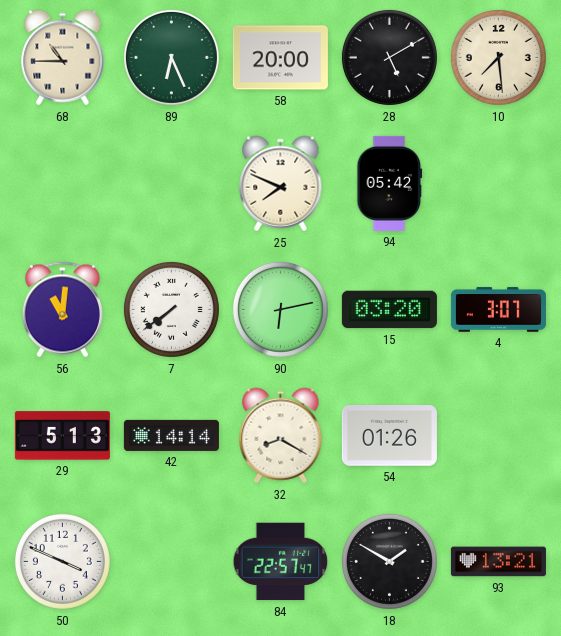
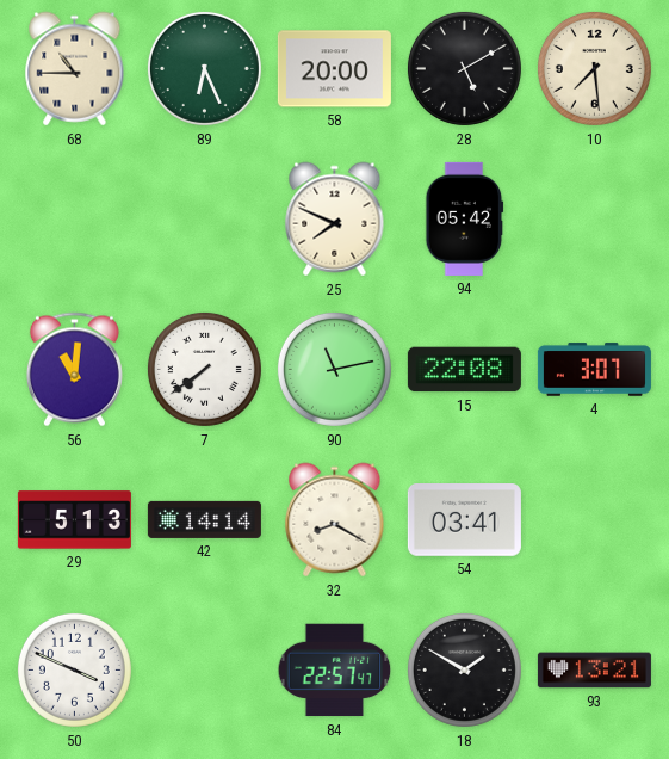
90: 6:13 -> 11:13
15: 03:20 -> 22:08
54: 01:26 -> 03:41
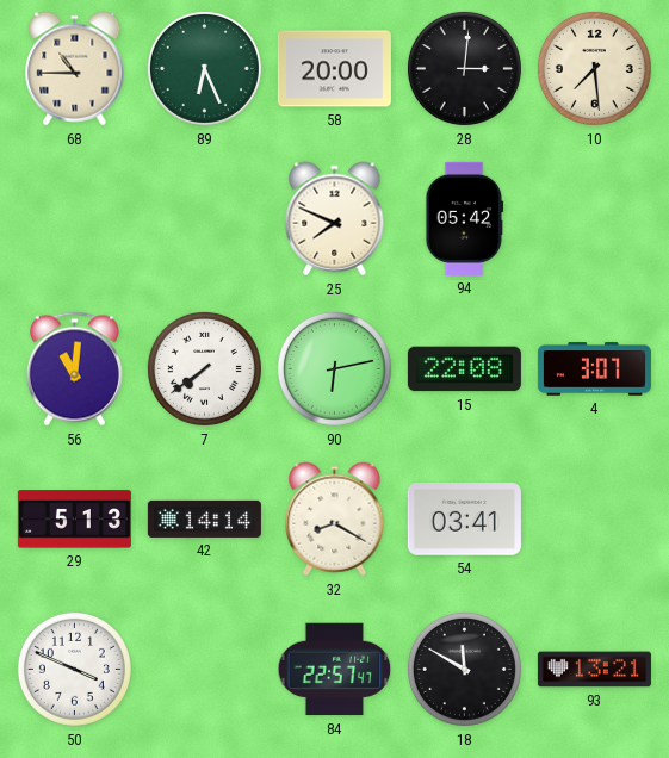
28: 5:10 -> 3:01
90: 11:13 -> 6:13
18: 1:50 -> 11:50
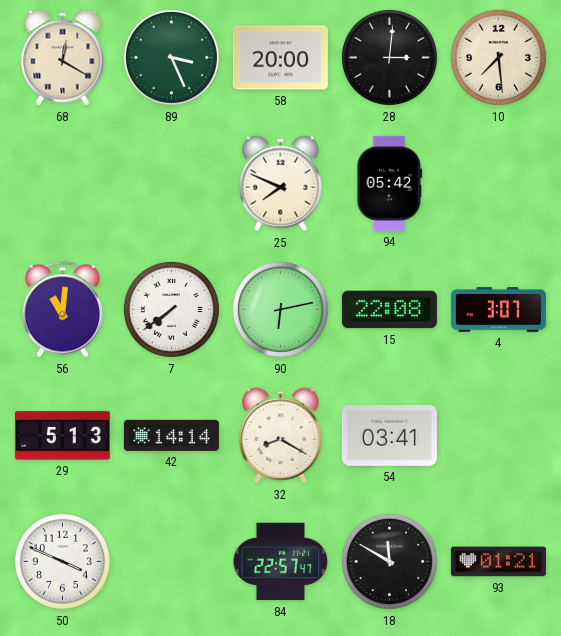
68: 10:45 -> 12:20
89: 6:26 -> 3:26
93: 13:21 -> 01:21
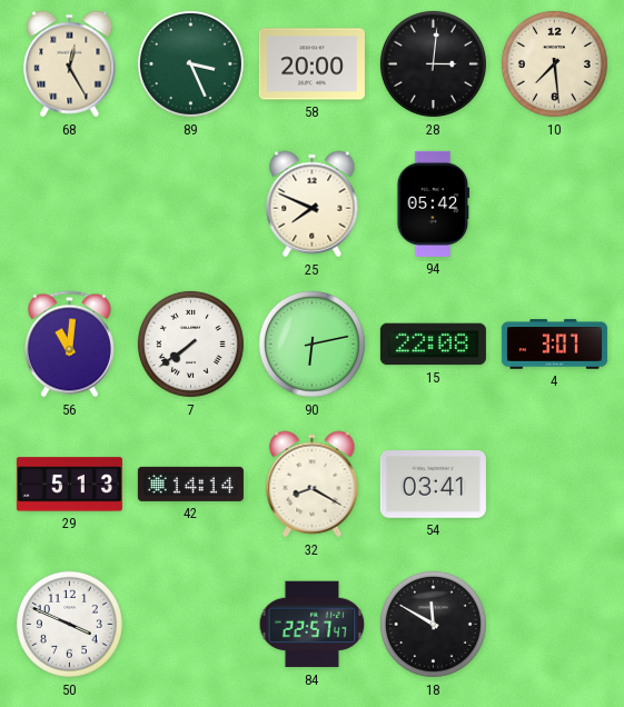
68: 12:20 -> 12:25
93: 01:21 -> none
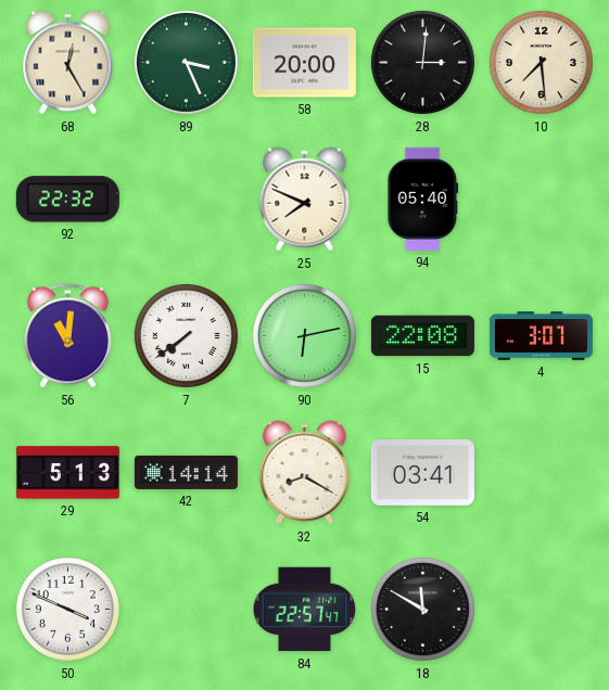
92: none -> 22:32
94: 05:42 -> 05:40
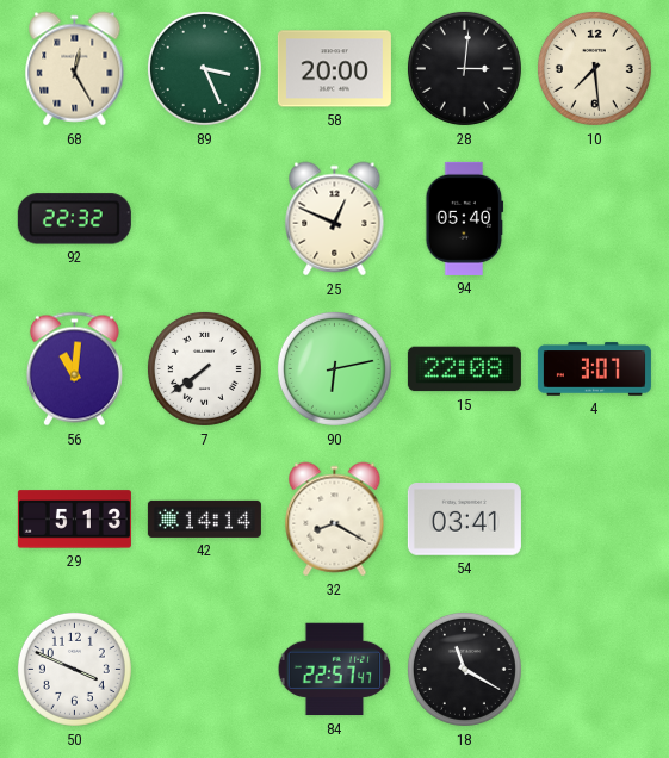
25: 7:49 -> 12:49
18: 11:50 -> 11:20
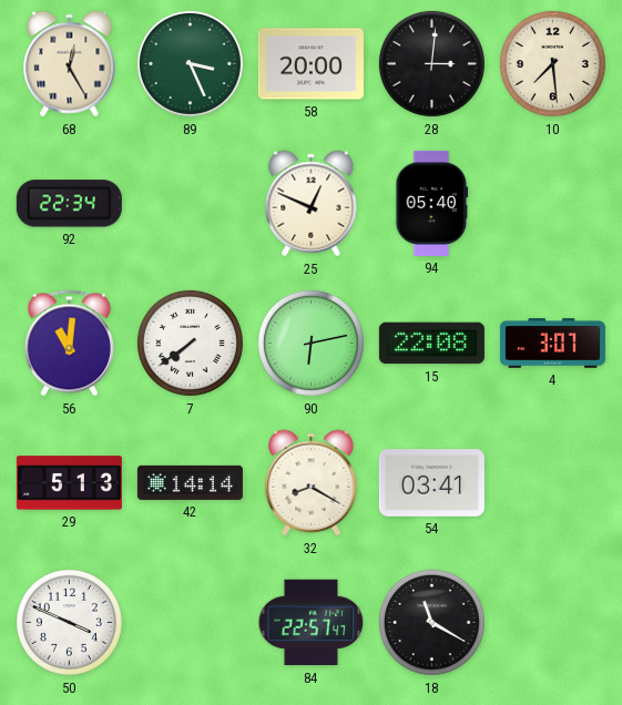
92: 22:32 -> 22:34
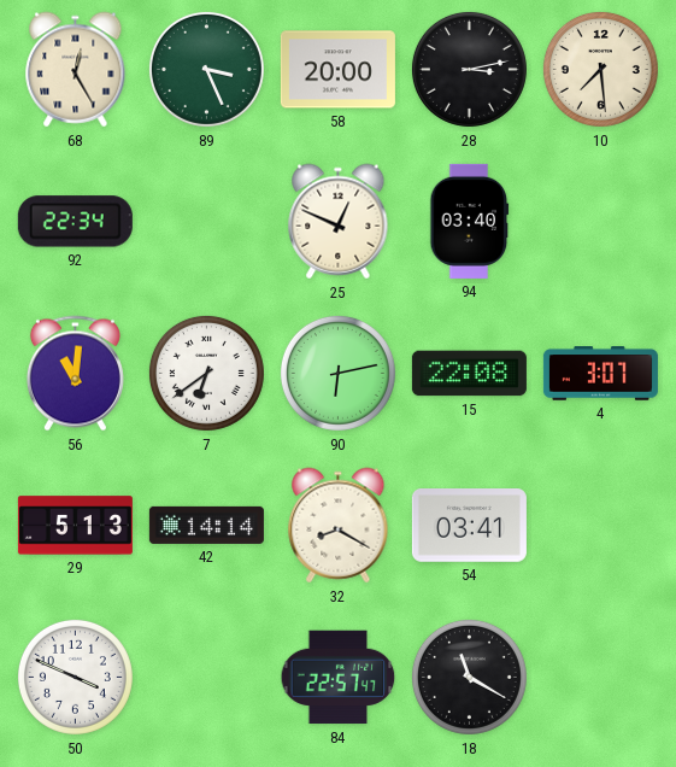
28: 3:01 -> 3:13
94: 05:40 -> 03:40
7: 7:39 -> 6:39
